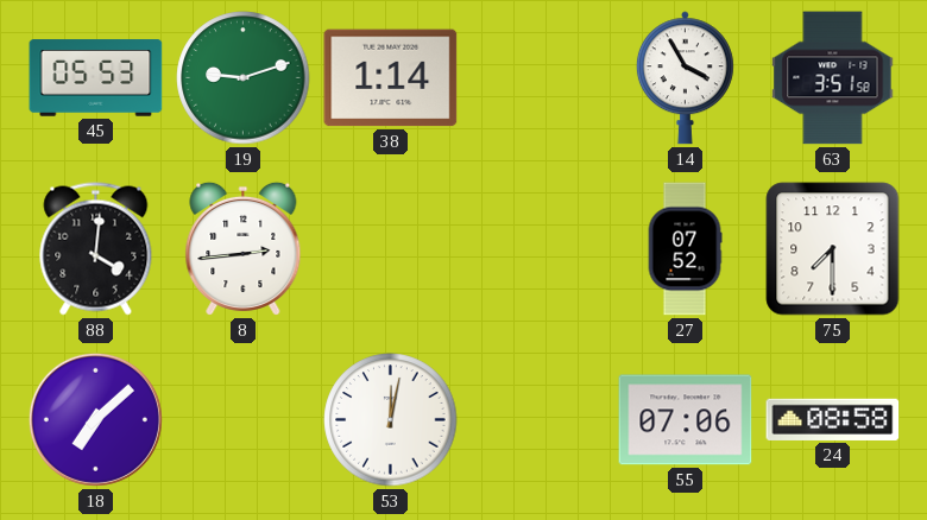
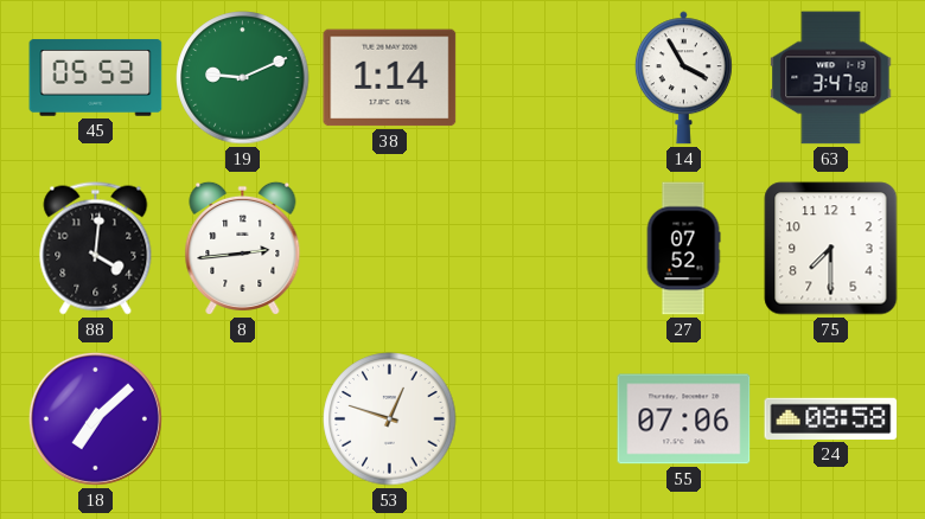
19: 9:12 -> 9:11
63: 3:51 -> 3:47
53: 12:02 -> 12:48
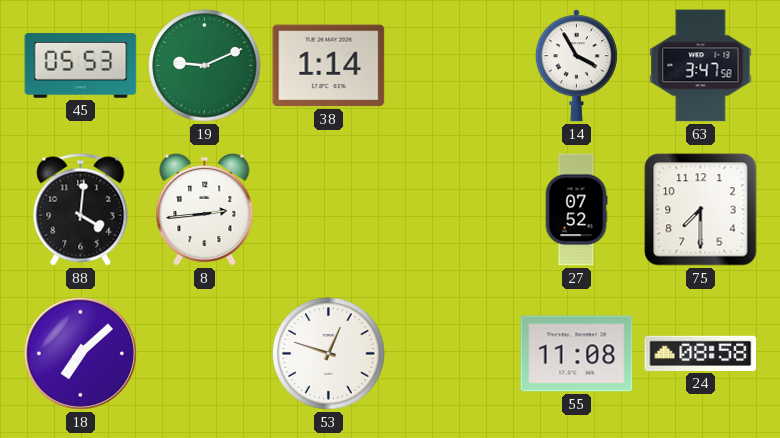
55: 07:06 -> 11:08
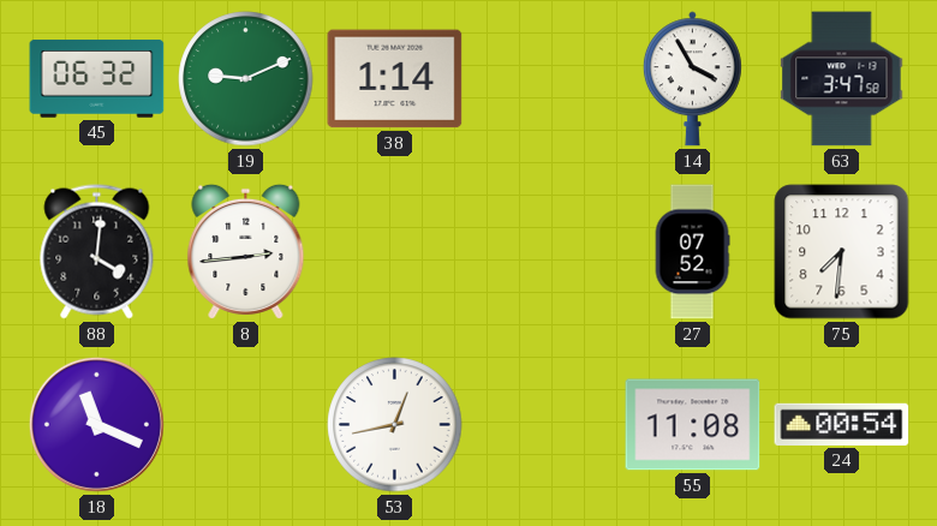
45: 05:53 -> 06:32
75: 7:30 -> 7:31
18: 7:08 -> 11:19
53: 12:48 -> 12:43
24: 08:58 -> 00:54
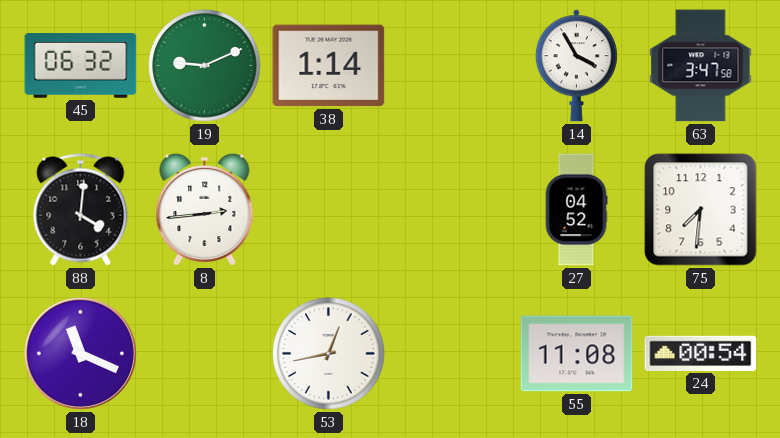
27: 07:52 -> 04:52
